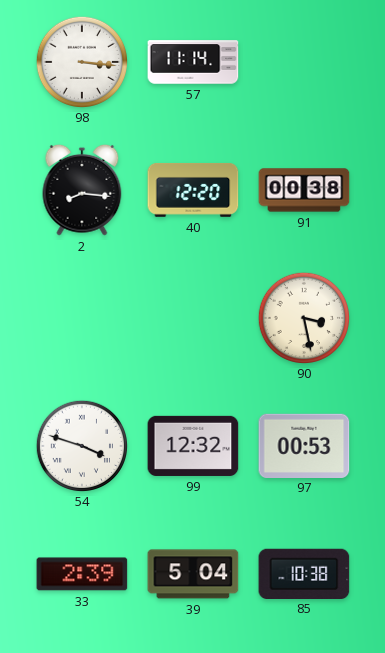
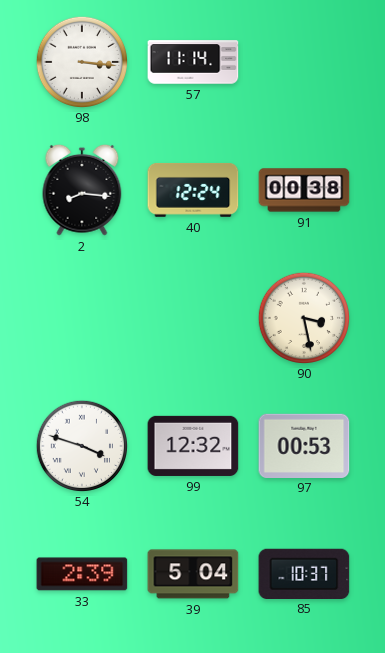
40: 12:20 -> 12:24
85: 10:38 -> 10:37
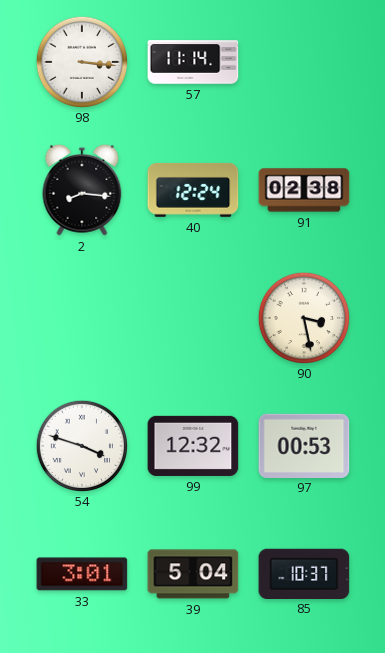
91: 00:38 -> 02:38
33: 2:39 -> 3:01
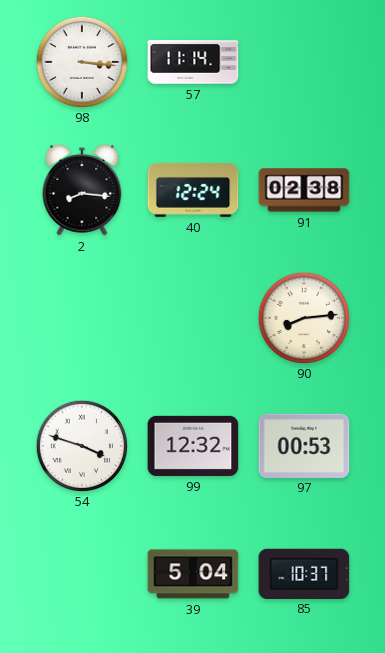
90: 3:28 -> 8:14
33: 3:01 -> none
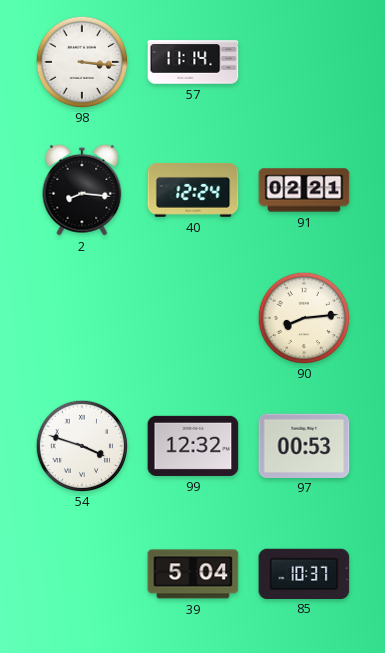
91: 02:38 -> 02:21
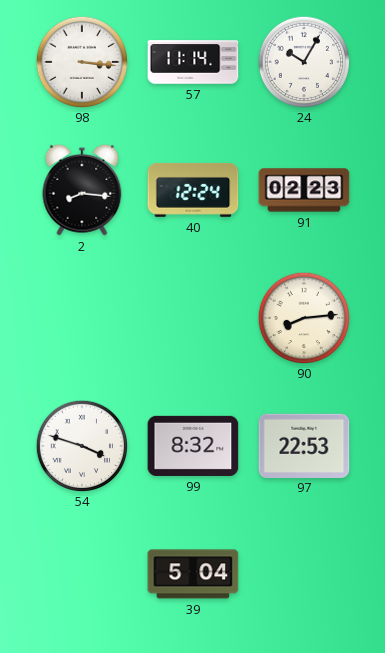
24: none -> 10:05
91: 02:21 -> 02:23
99: 12:32 -> 8:32
97: 00:53 -> 22:53
85: 10:37 -> none
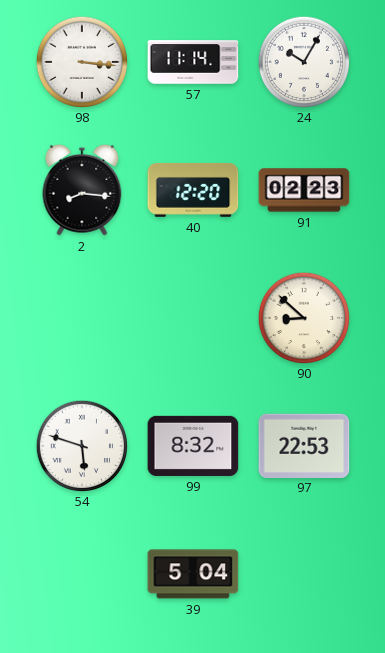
40: 12:24 -> 12:20
90: 8:14 -> 8:52
54: 3:48 -> 5:48
